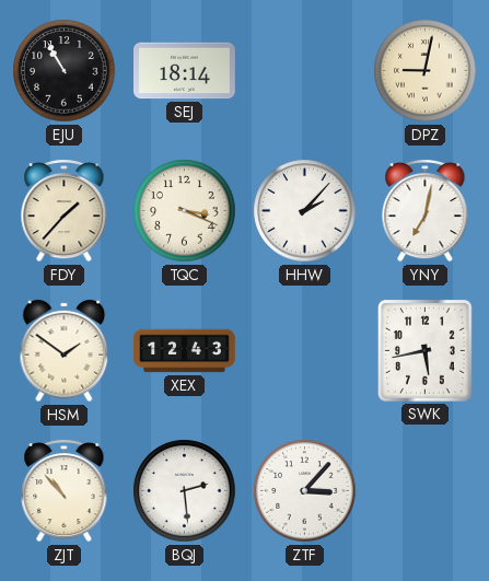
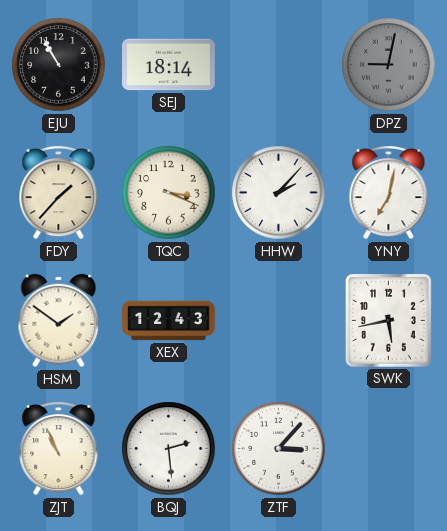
DPZ dial: cream -> grey
ZJT: 10:53 -> 10:56
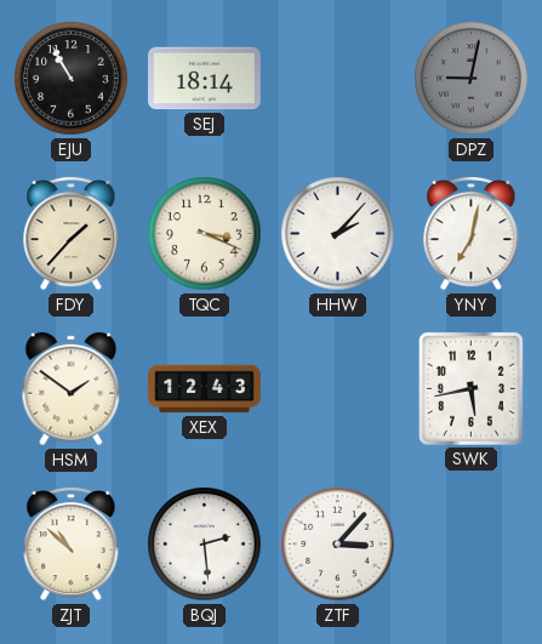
ZJT: 10:56 -> 10:52
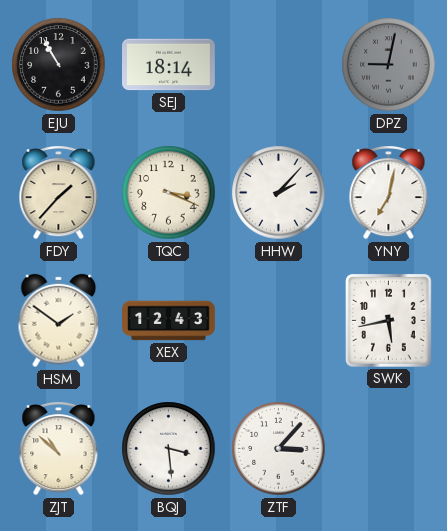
BQJ: 2:29 -> 3:29
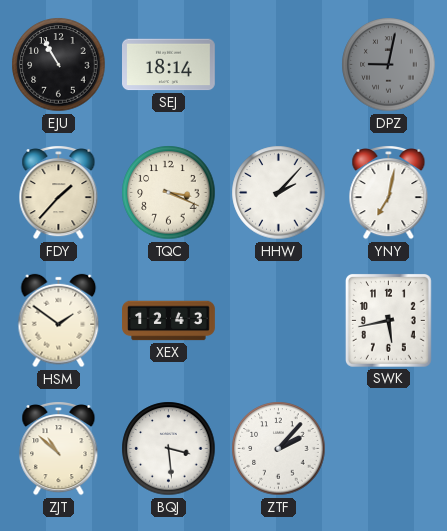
ZTF: 3:07 -> 2:07
